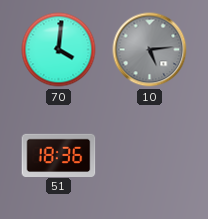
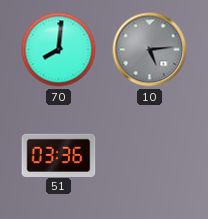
70: 4:01 -> 8:01
51: 18:36 -> 03:36
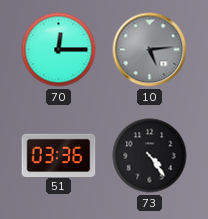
70: 8:01 -> 12:15
73: none -> 4:24
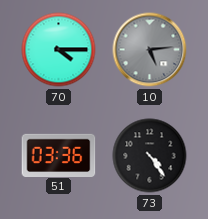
70: 12:15 -> 4:15
